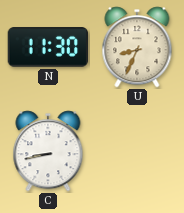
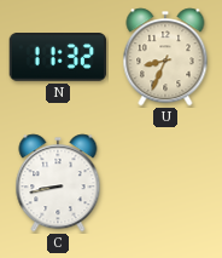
N: 11:30 -> 11:32
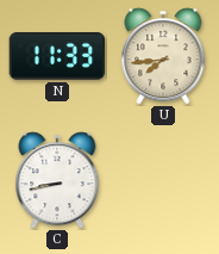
N: 11:32 -> 11:33
U: 8:34 -> 7:44
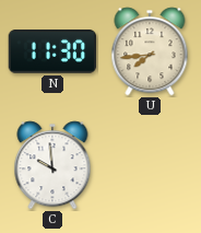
N: 11:33 -> 11:30
C: 8:43 -> 9:59
